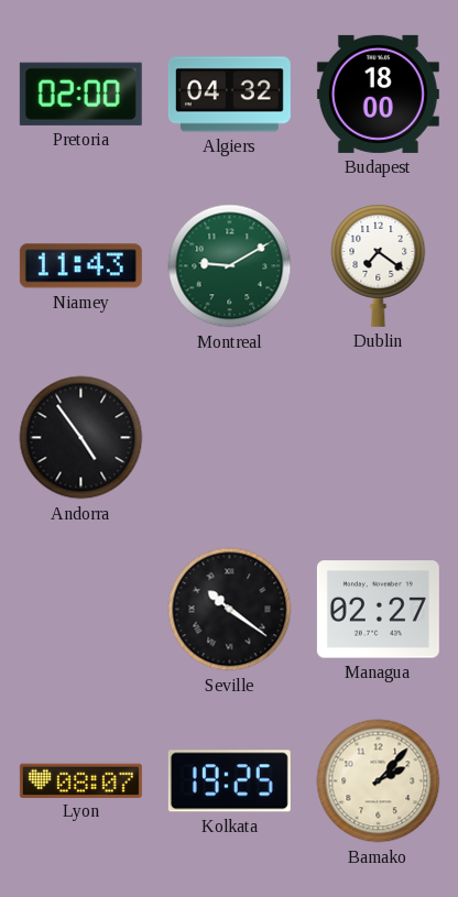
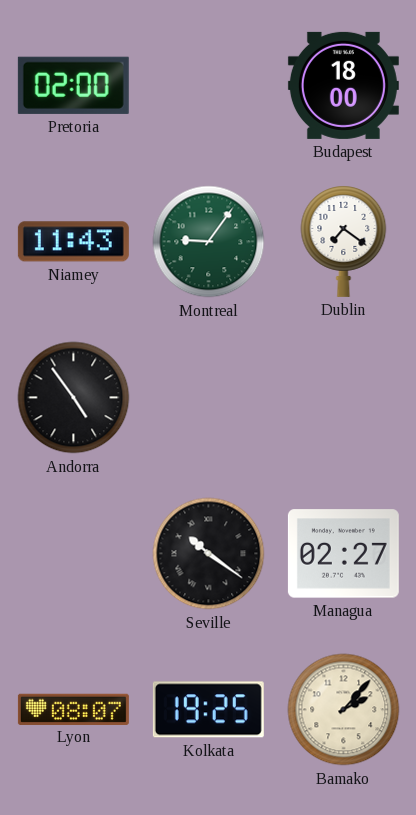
Algiers: 04:32 -> none
Montreal: 9:10 -> 9:06
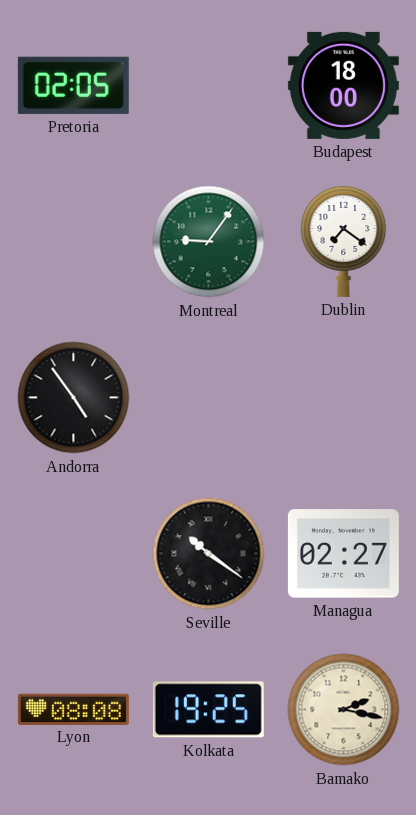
Pretoria: 02:00 -> 02:05
Niamey: 11:43 -> none
Lyon: 08:07 -> 08:08
Bamako: 2:07 -> 2:17
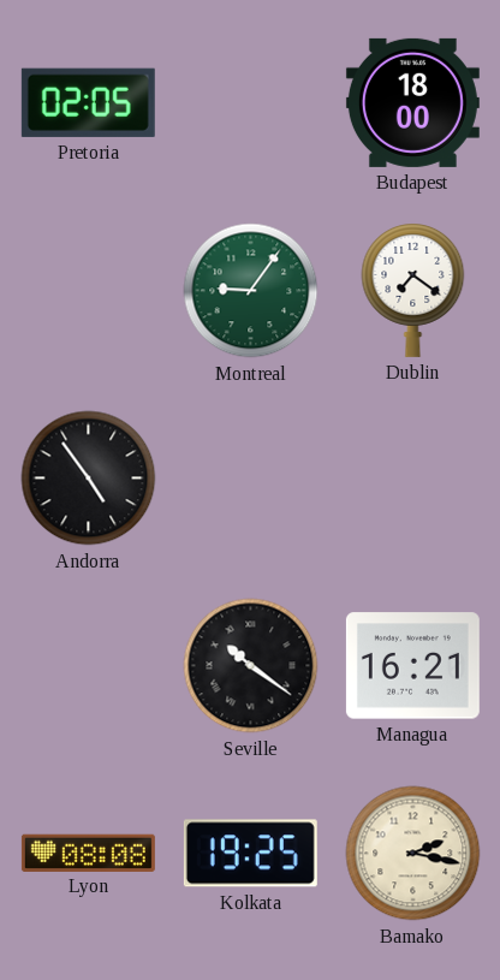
Managua: 02:27 -> 16:21
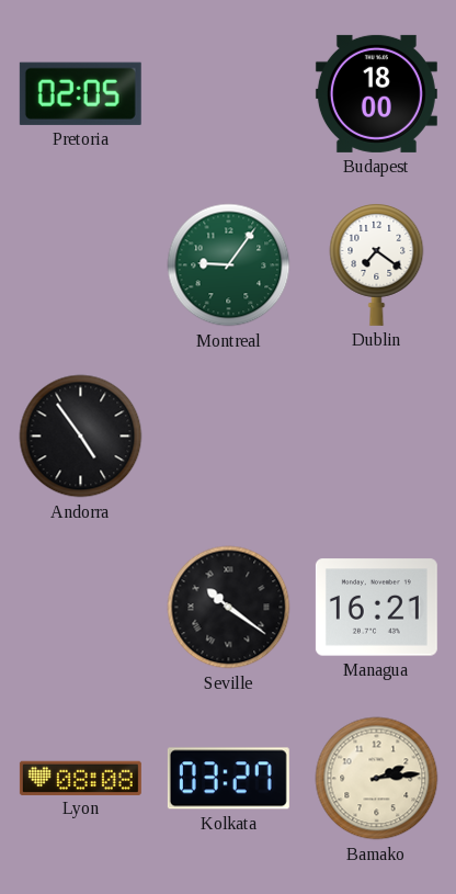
Kolkata: 19:25 -> 03:27
Bamako: 2:17 -> 2:14
